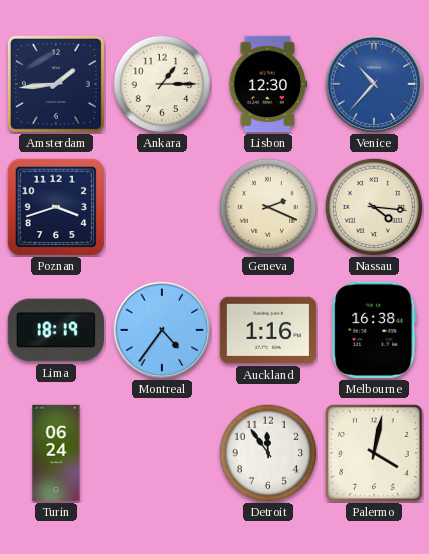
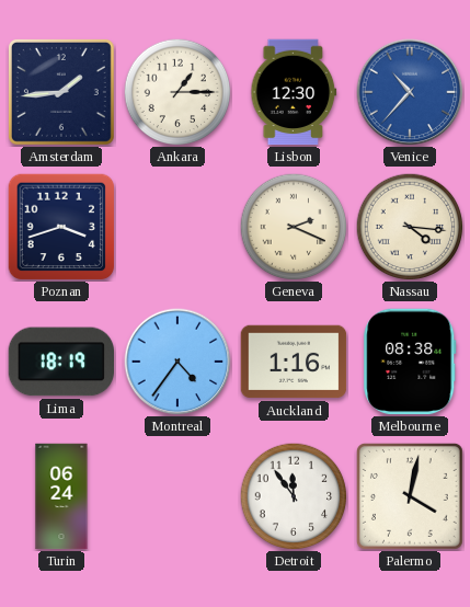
Melbourne: 16:38 -> 08:38
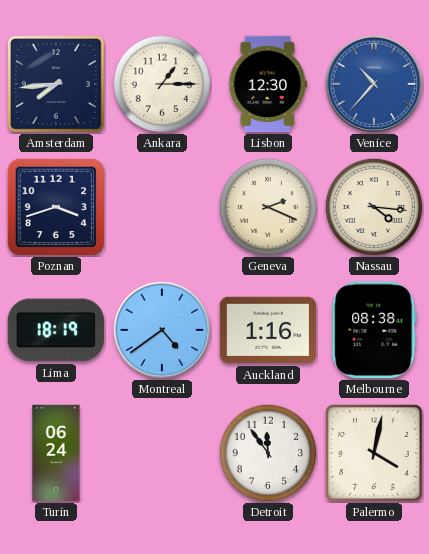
Amsterdam: 1:44 -> 7:44
Montreal: 4:36 -> 4:39
